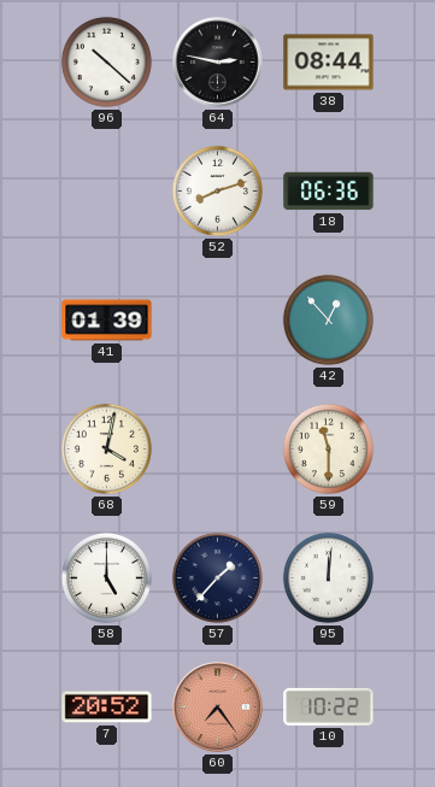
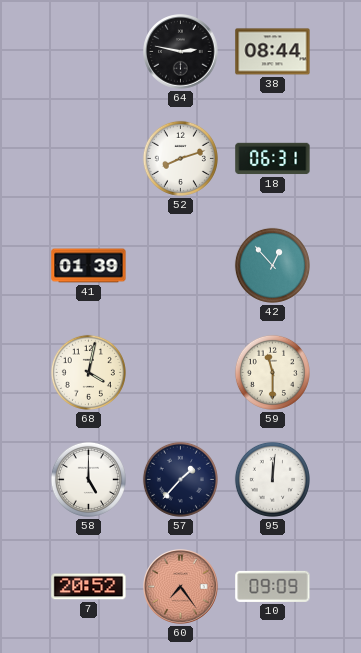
96: 10:22 -> none
18: 06:36 -> 06:31
10: 10:22 -> 09:09
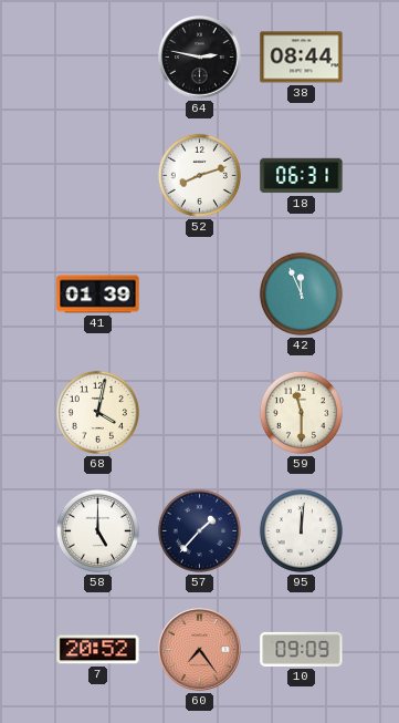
42: 12:53 -> 11:56
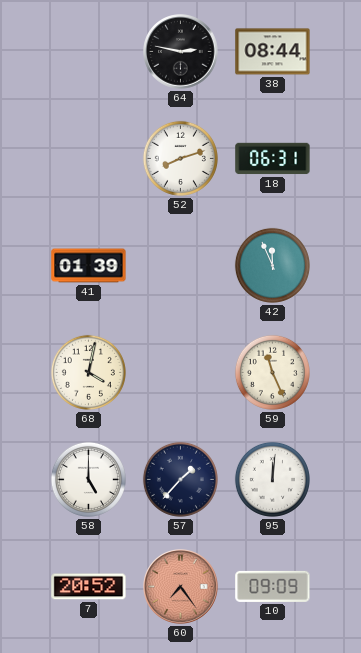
59: 11:30 -> 11:26
